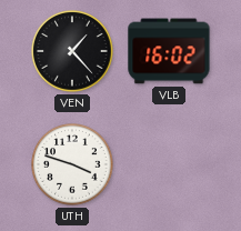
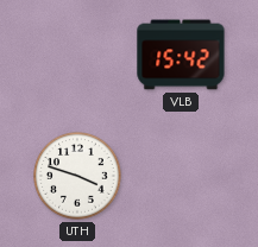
VEN: 1:23 -> none
VLB: 16:02 -> 15:42
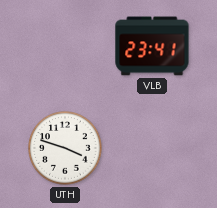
VLB: 15:42 -> 23:41
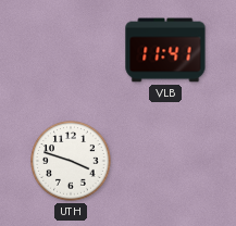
VLB: 23:41 -> 11:41
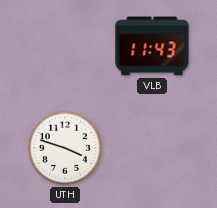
VLB: 11:41 -> 11:43
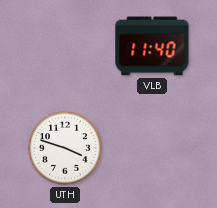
VLB: 11:43 -> 11:40
